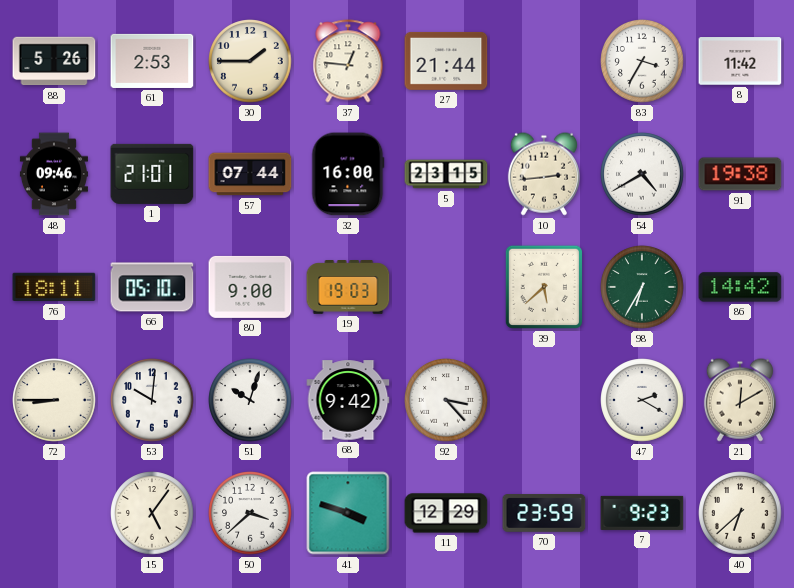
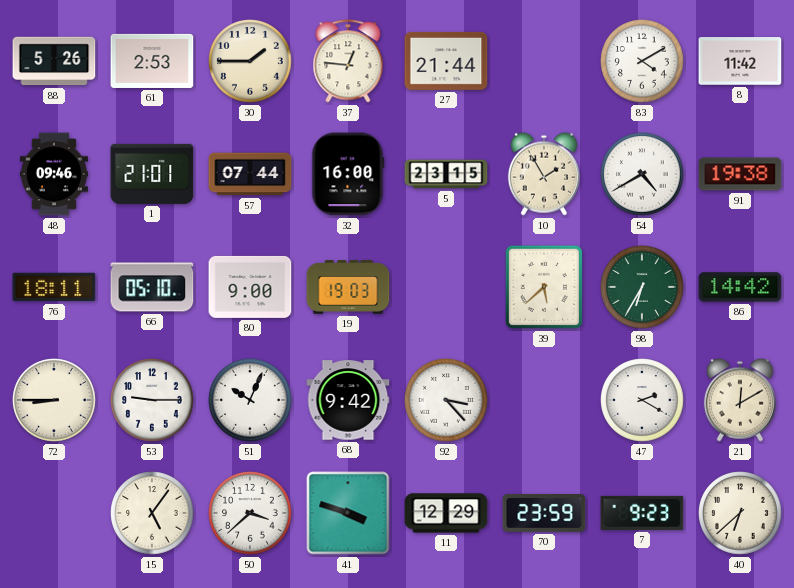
83: 3:35 -> 4:10
10: 2:44 -> 1:55
53: 10:01 -> 9:15
51: 10:03 -> 10:04
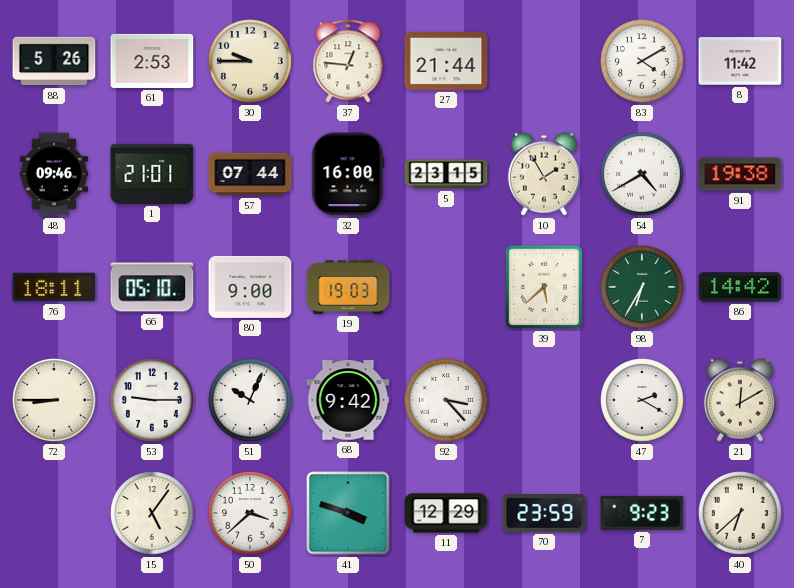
30: 1:45 -> 9:45
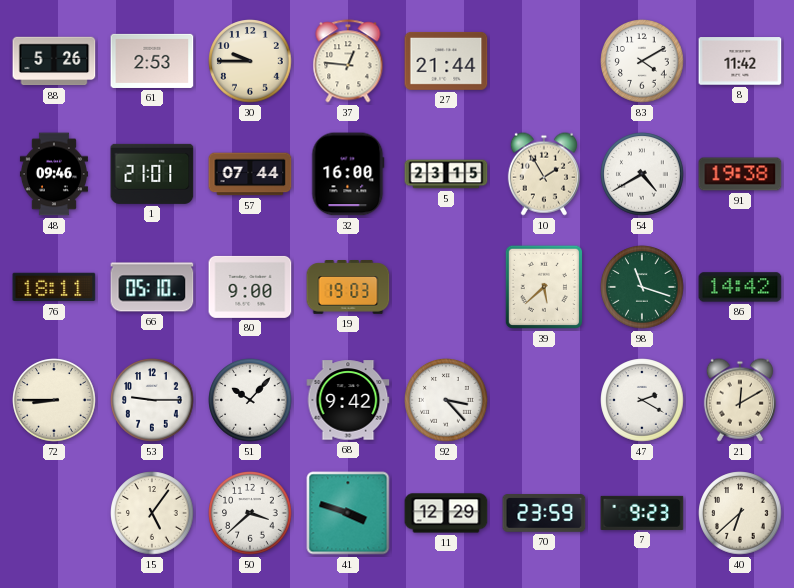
98: 6:35 -> 11:18
51: 10:04 -> 10:07
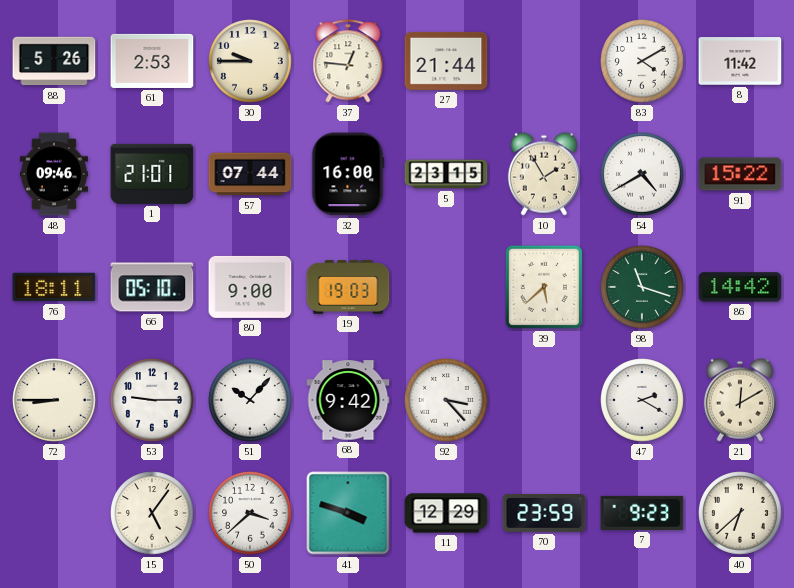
91: 19:38 -> 15:22
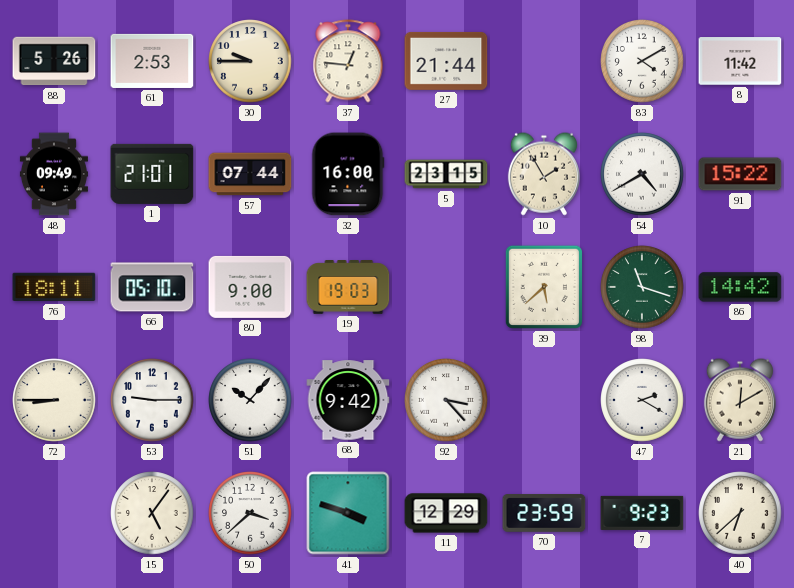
48: 09:46 -> 09:49
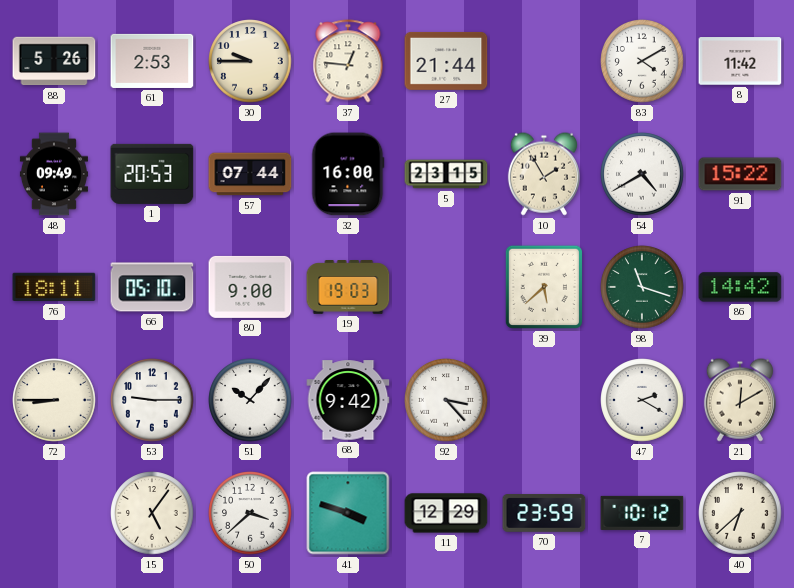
1: 21:01 -> 20:53
7: 9:23 -> 10:12
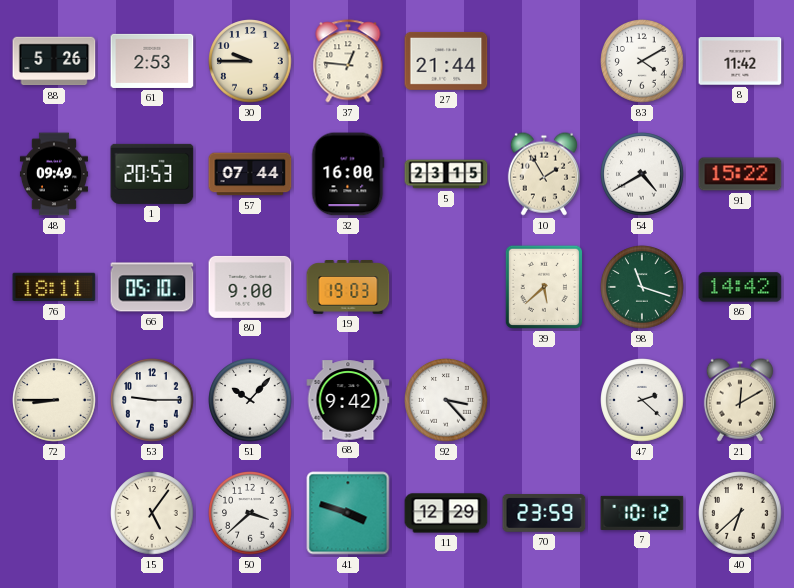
47: 2:20 -> 2:22
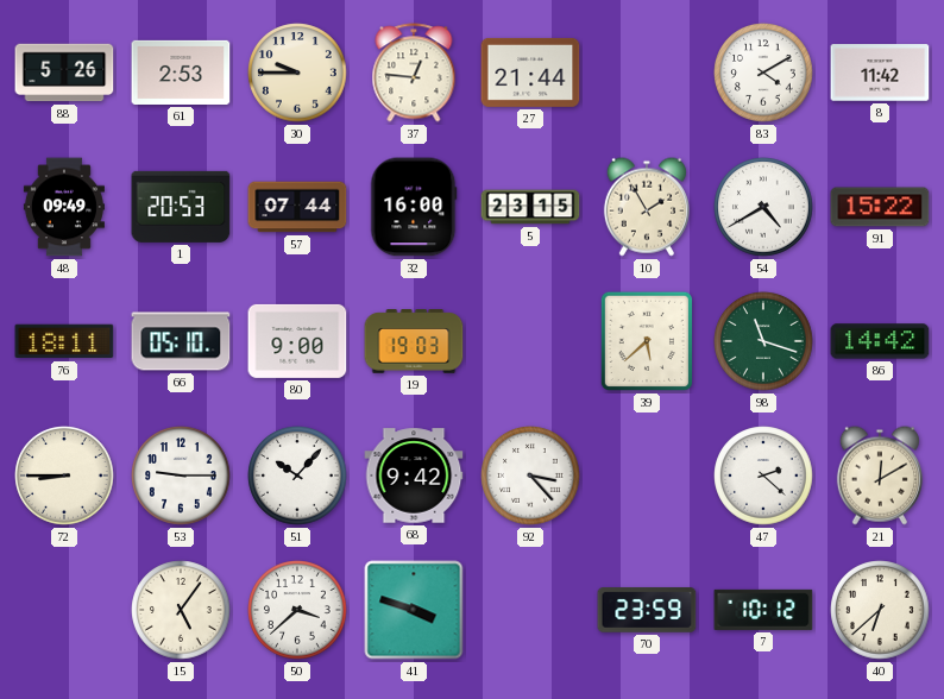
11: 12:29 -> none
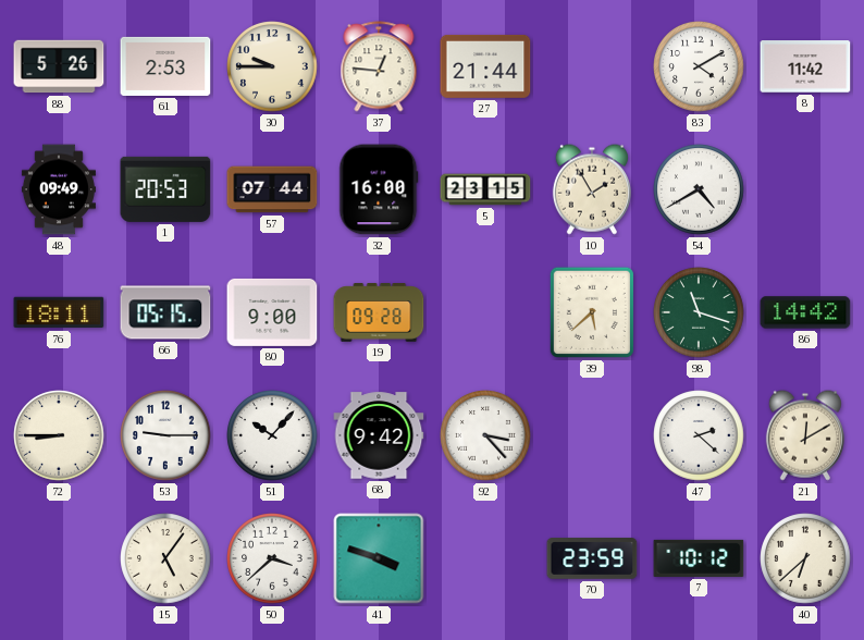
91: 15:22 -> none
66: 05:10 -> 05:15
19: 19:03 -> 09:28
